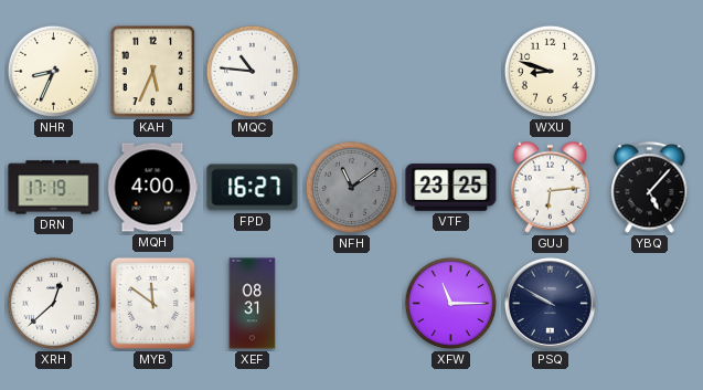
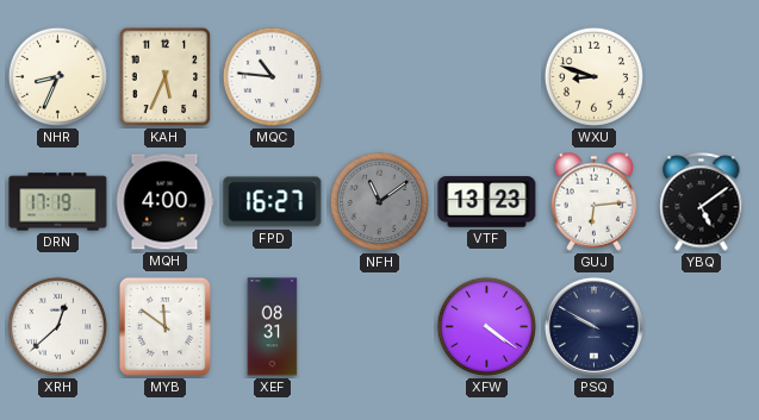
VTF: 23:25 -> 13:23
YBQ: 5:07 -> 5:09
XFW: 11:15 -> 4:21
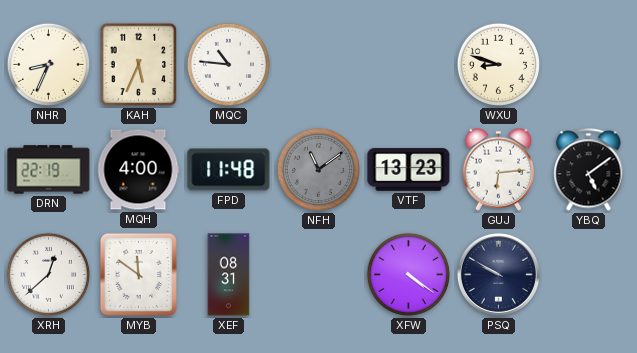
DRN: 17:19 -> 22:19
FPD: 16:27 -> 11:48
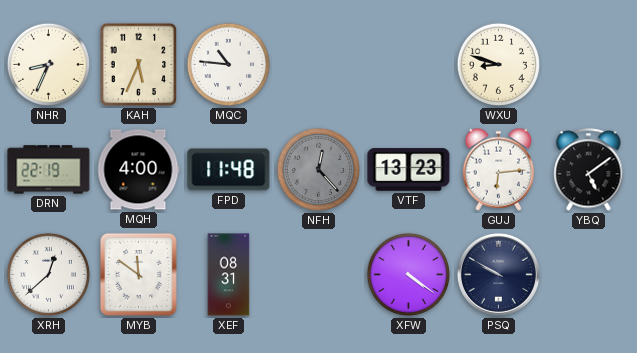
NFH: 11:09 -> 12:23
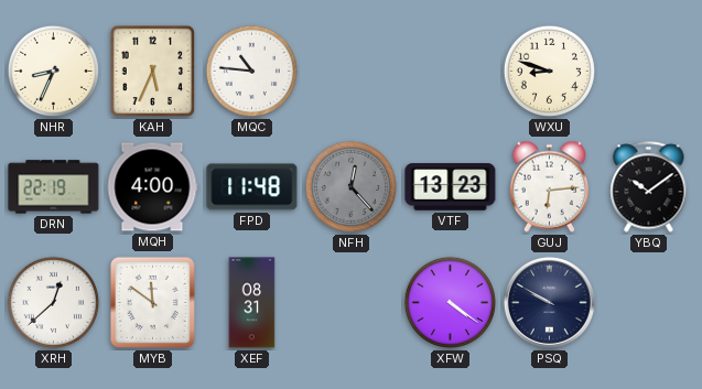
YBQ: 5:09 -> 10:09
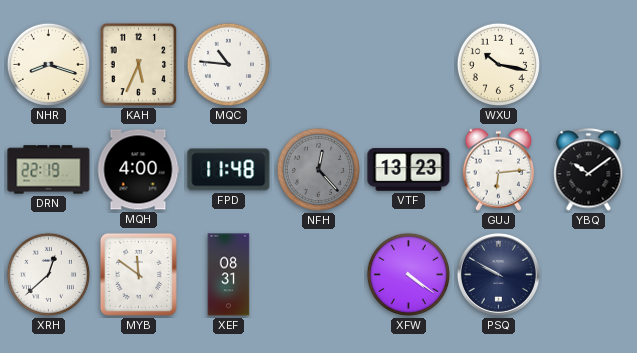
NHR: 8:34 -> 8:18
WXU: 8:48 -> 10:17
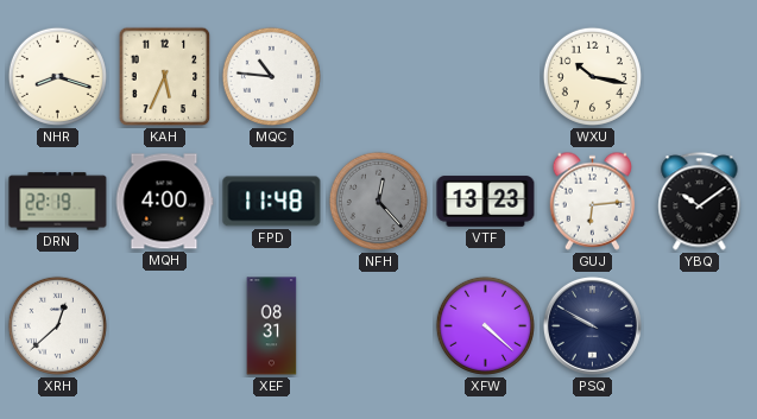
MYB: 11:51 -> none
XFW: 4:21 -> 4:22
